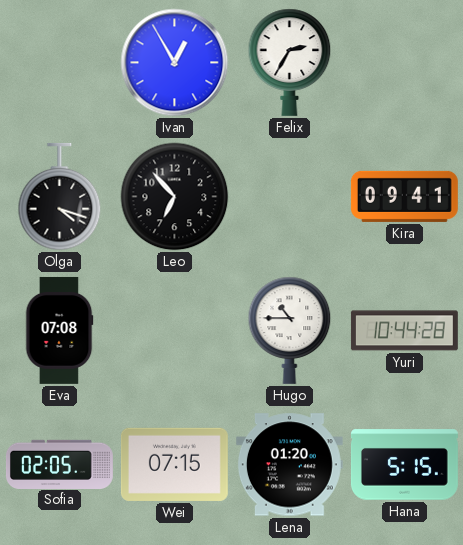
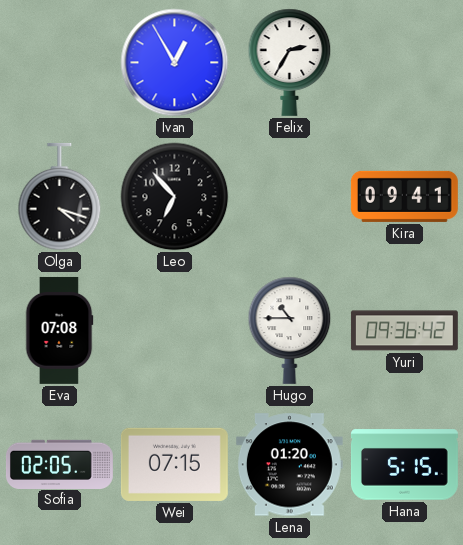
Yuri: 10:44 -> 09:36
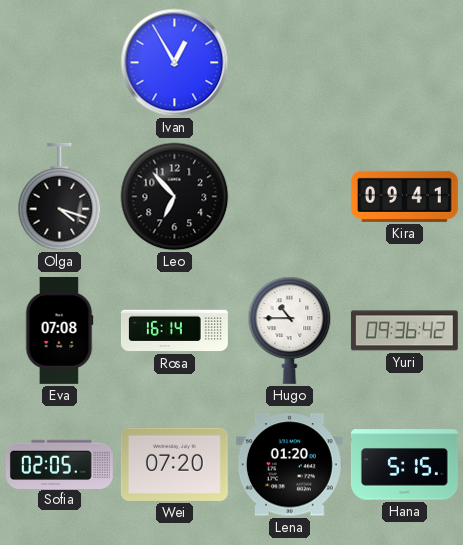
Felix: 2:35 -> none
Rosa: none -> 16:14
Wei: 07:15 -> 07:20
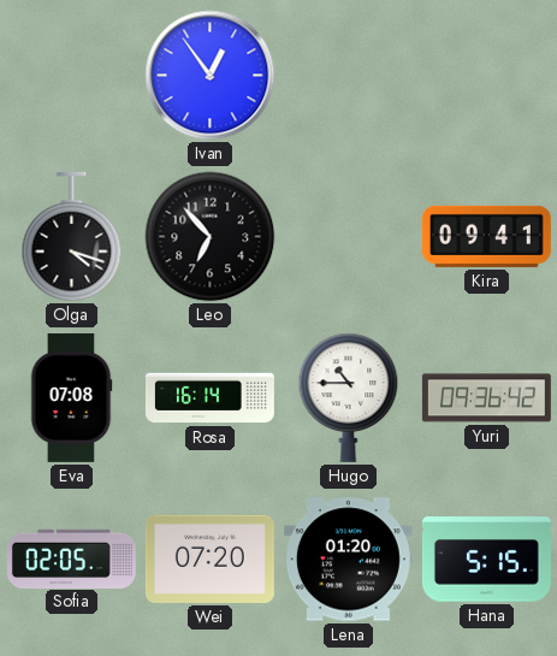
Ivan: 12:55 -> 12:54
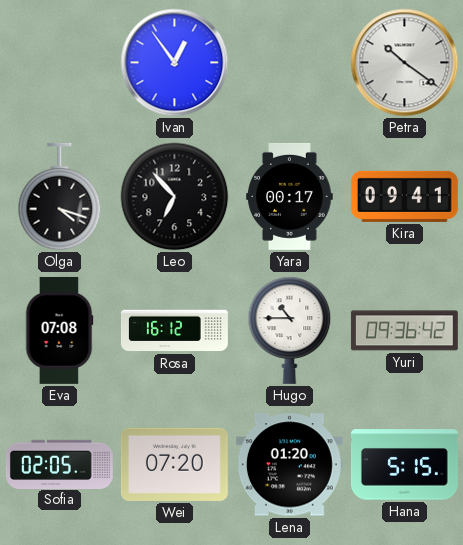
Petra: none -> 10:21
Yara: none -> 00:17
Rosa: 16:14 -> 16:12
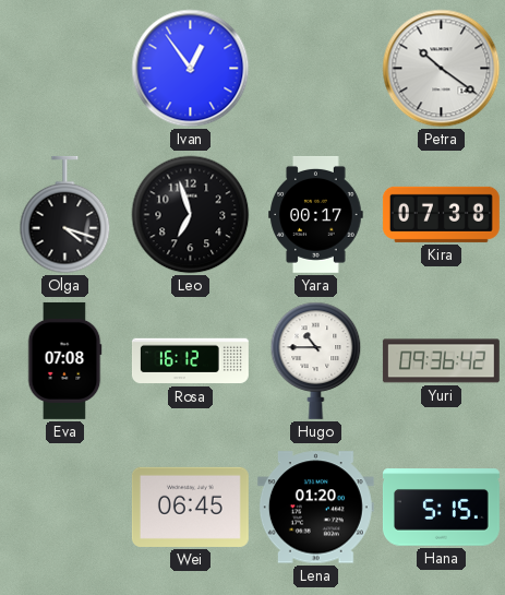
Leo: 6:53 -> 6:57
Kira: 09:41 -> 07:38
Sofia: 02:05 -> none
Wei: 07:20 -> 06:45
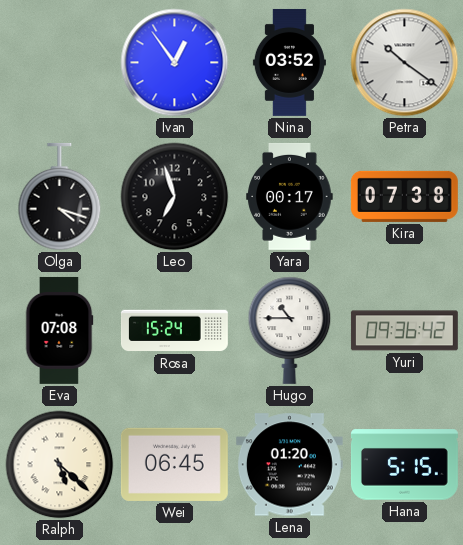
Nina: none -> 03:52
Rosa: 16:12 -> 15:24
Ralph: none -> 5:22
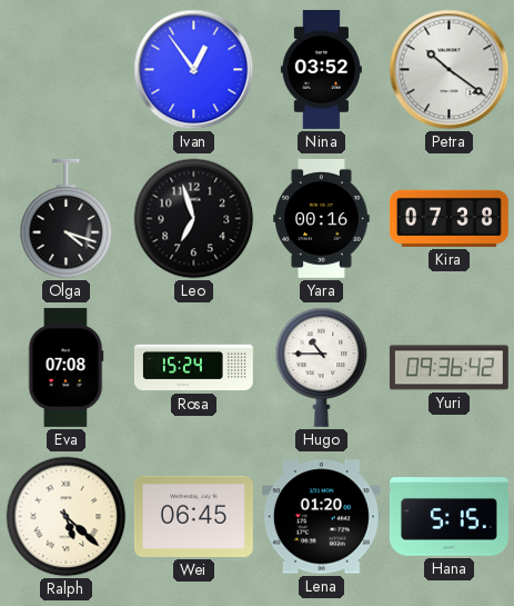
Yara: 00:17 -> 00:16
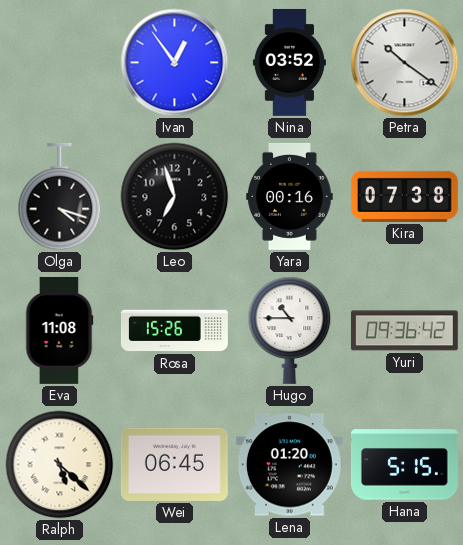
Eva: 07:08 -> 11:08
Rosa: 15:24 -> 15:26
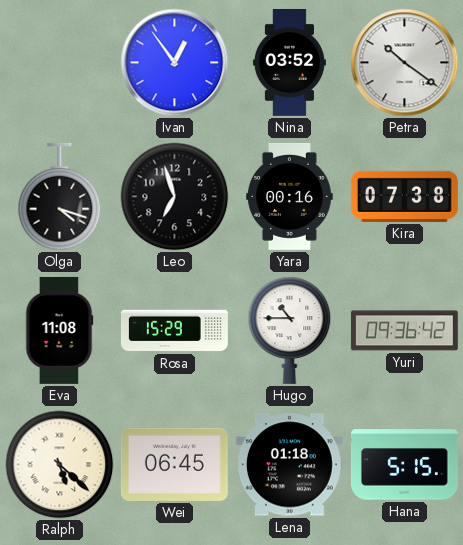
Rosa: 15:26 -> 15:29
Lena: 01:20 -> 01:18
